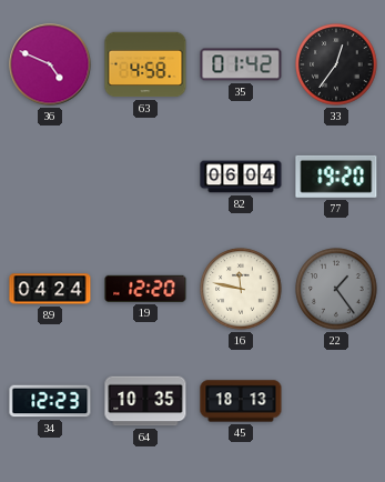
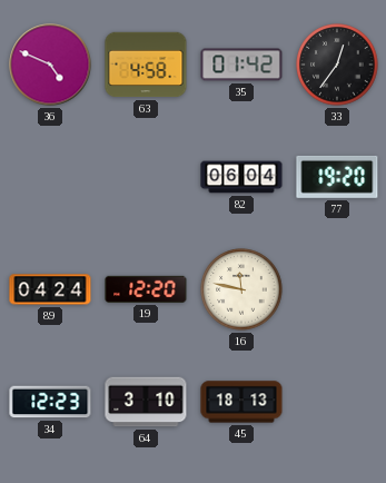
22: 1:24 -> none
64: 10:35 -> 3:10
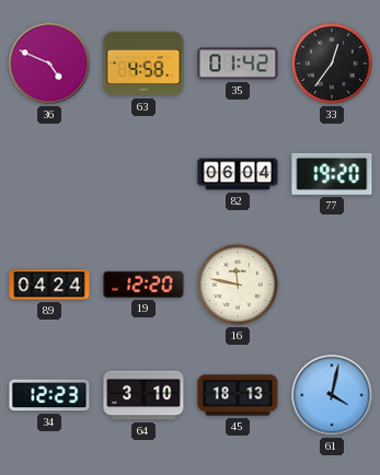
61: none -> 4:02
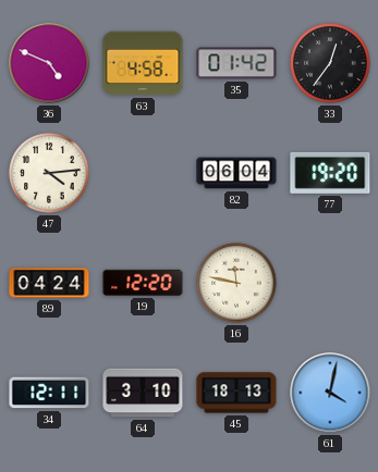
47: none -> 4:14
34: 12:23 -> 12:11
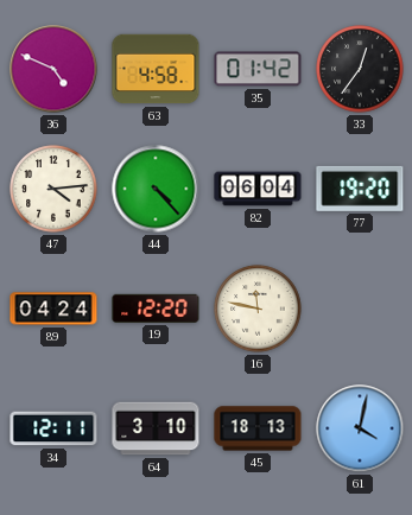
44: none -> 4:23
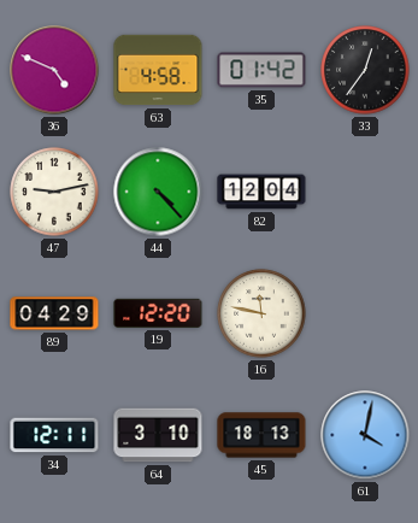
47: 4:14 -> 9:13
82: 06:04 -> 12:04
77: 19:20 -> none
89: 04:24 -> 04:29
